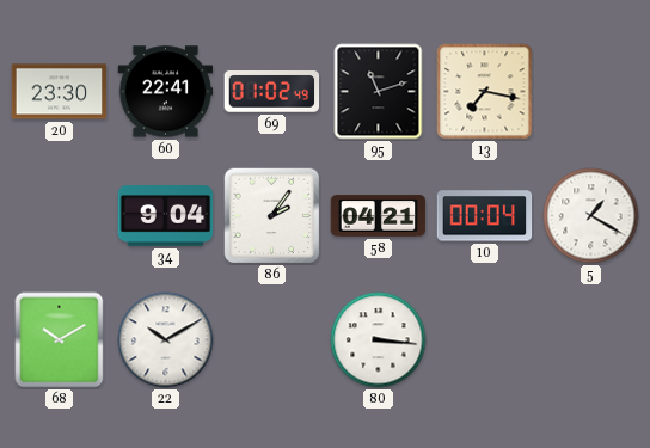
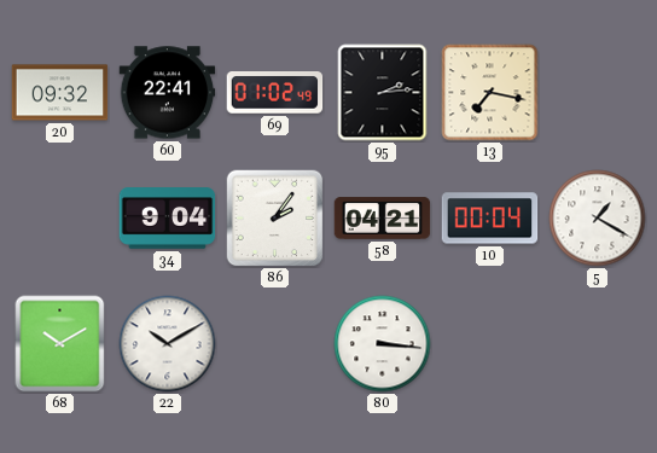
20: 23:30 -> 09:32
95: 11:12 -> 2:14
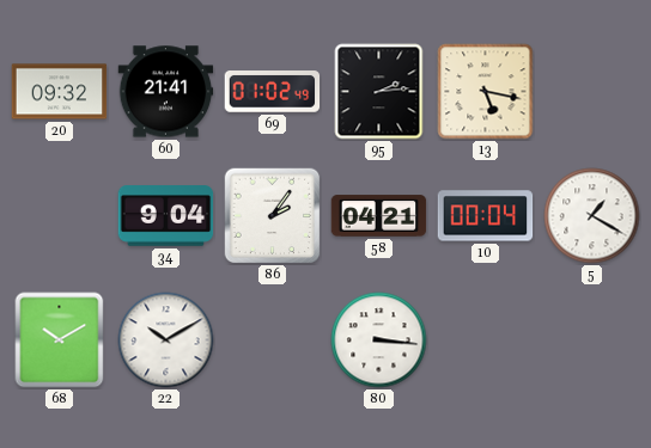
60: 22:41 -> 21:41
13: 7:17 -> 5:17
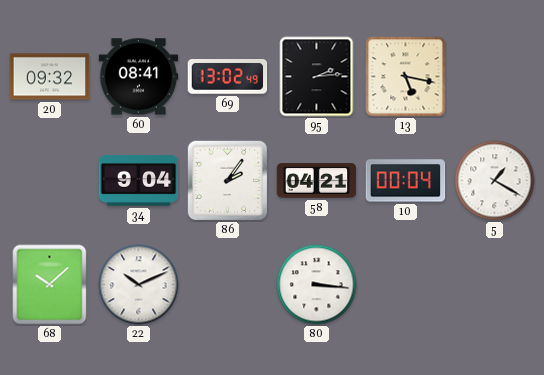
60: 21:41 -> 08:41
69: 01:02 -> 13:02
68: 10:10 -> 10:08
22: 10:10 -> 10:11
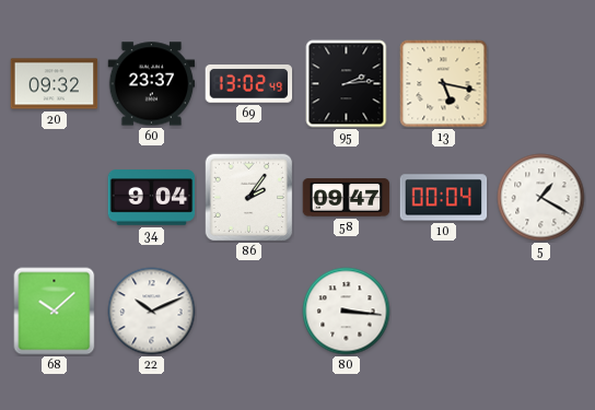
60: 08:41 -> 23:37
58: 04:21 -> 09:47
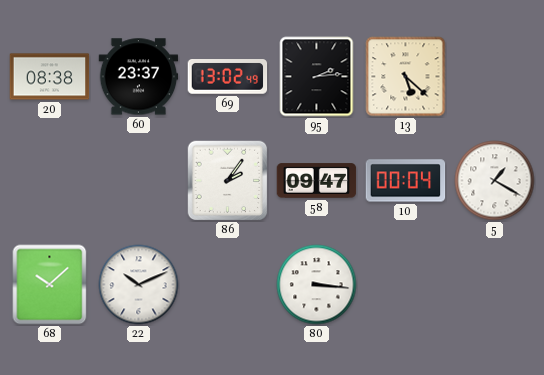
20: 09:32 -> 08:38
13: 5:17 -> 5:22
34: 9:04 -> none
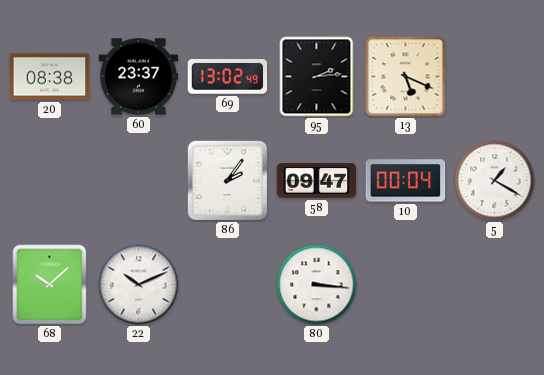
13: 5:22 -> 5:19
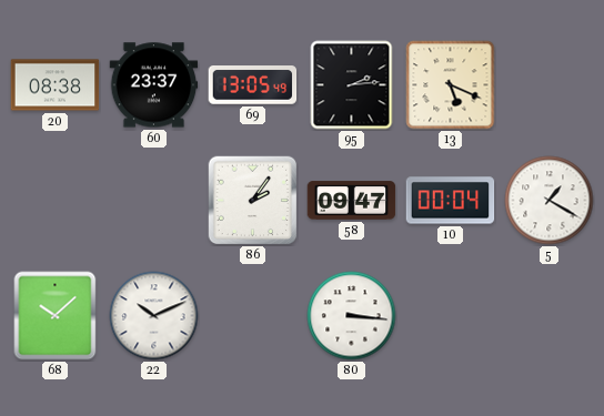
69: 13:02 -> 13:05
